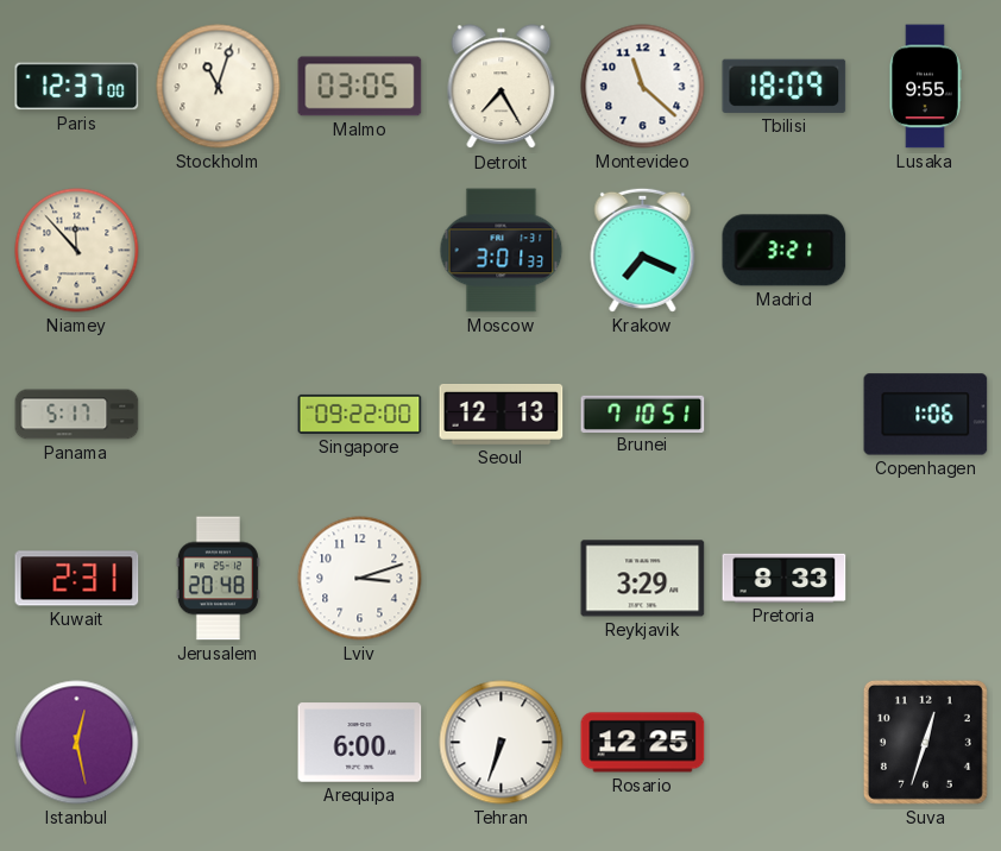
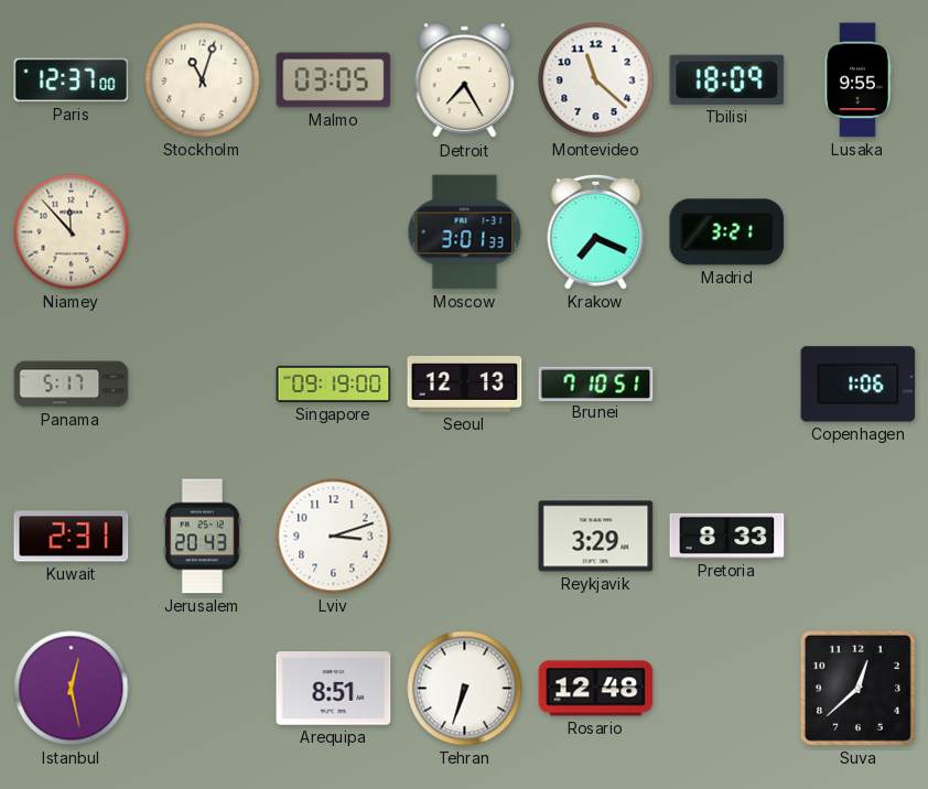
Singapore: 09:22 -> 09:19
Jerusalem: 20:48 -> 20:43
Arequipa: 6:00 -> 8:51
Rosario: 12:25 -> 12:48
Suva: 12:33 -> 12:38
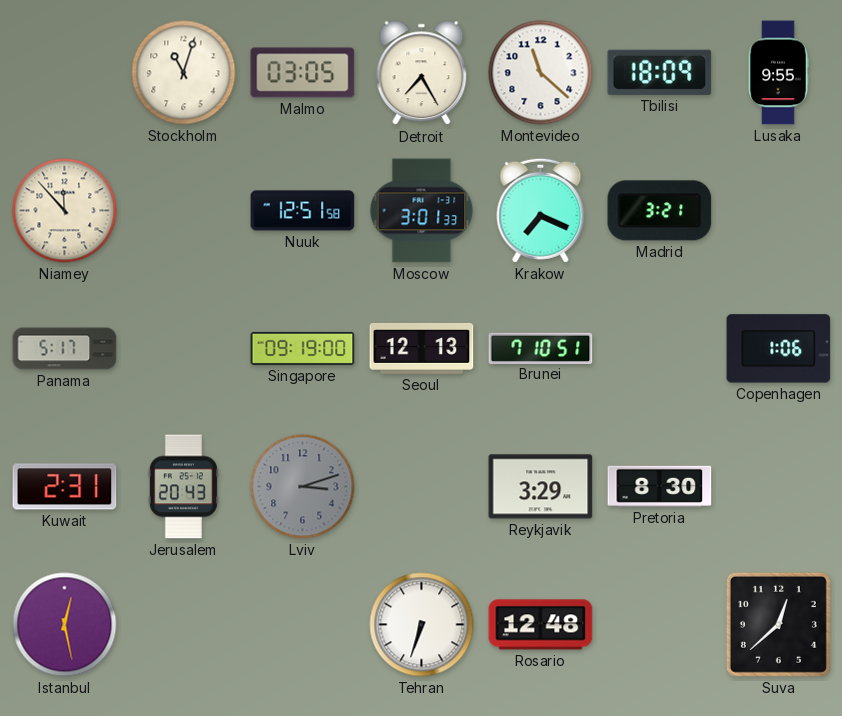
Paris: 12:37 -> none
Nuuk: none -> 12:51
Lviv dial: white -> grey
Pretoria: 8:33 -> 8:30
Arequipa: 8:51 -> none
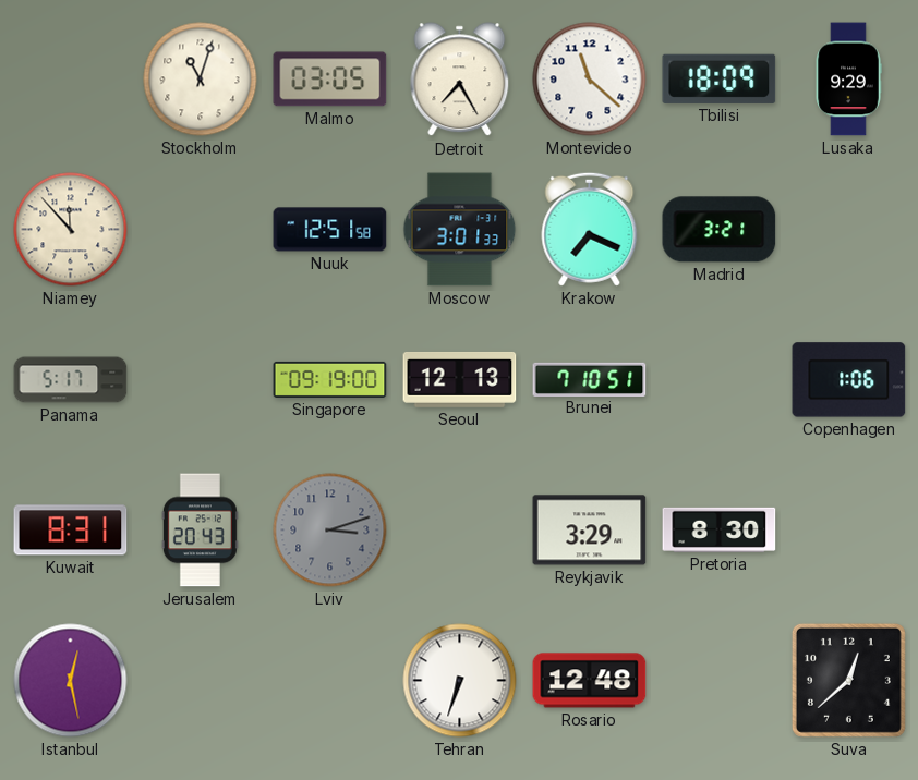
Lusaka: 9:55 -> 9:29
Kuwait: 2:31 -> 8:31
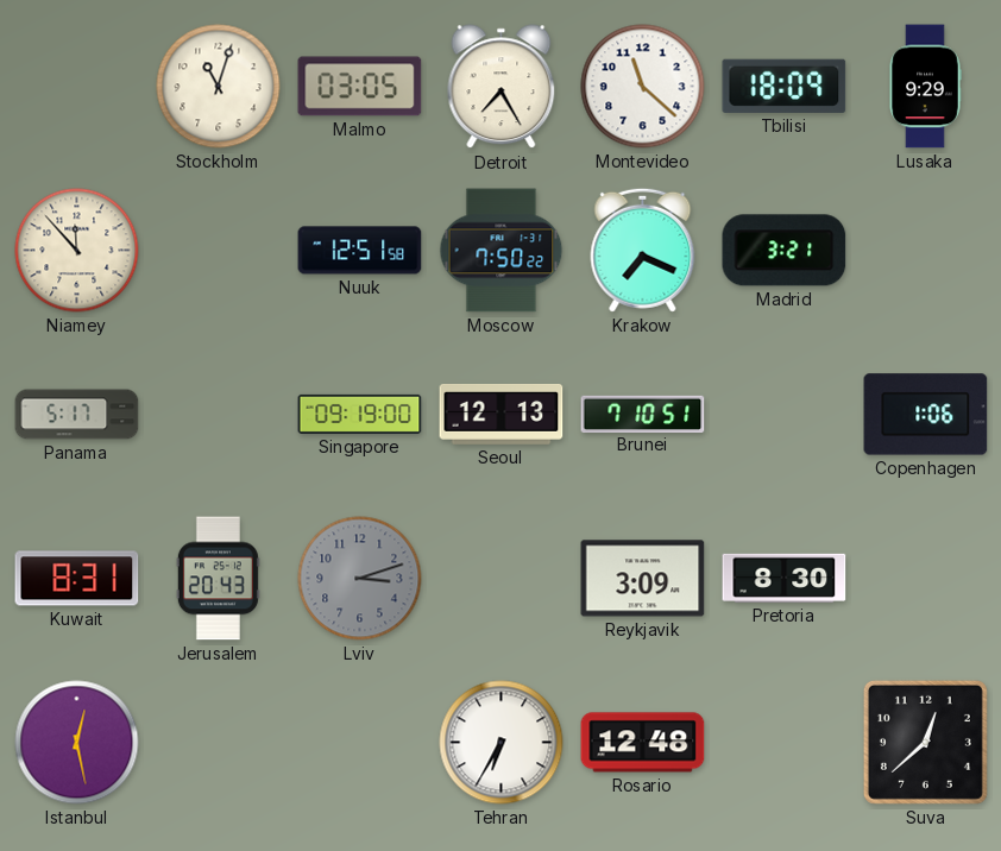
Moscow: 3:01 -> 7:50
Reykjavik: 3:29 -> 3:09
Tehran: 6:33 -> 6:35
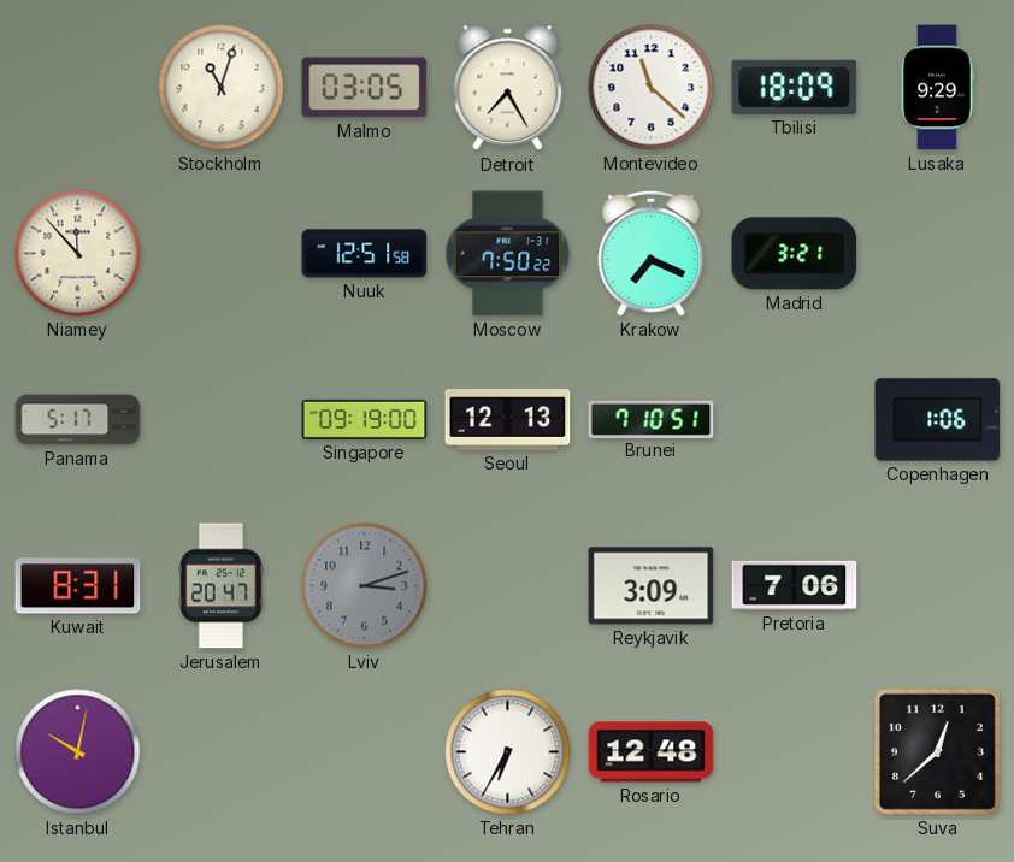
Jerusalem: 20:43 -> 20:47
Pretoria: 8:30 -> 7:06
Istanbul: 12:28 -> 10:02
